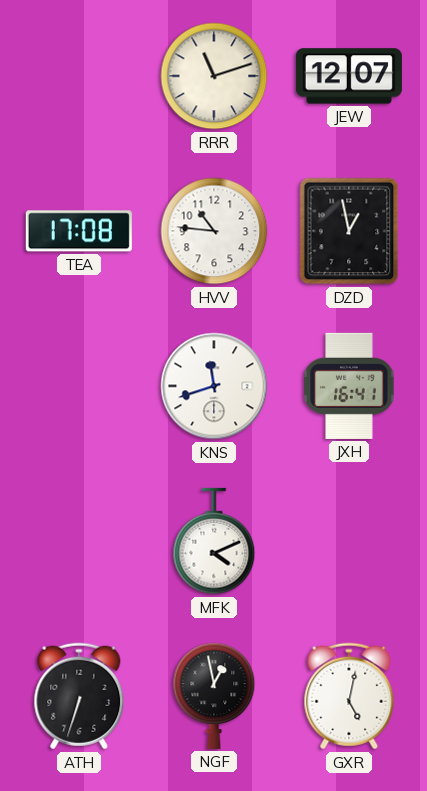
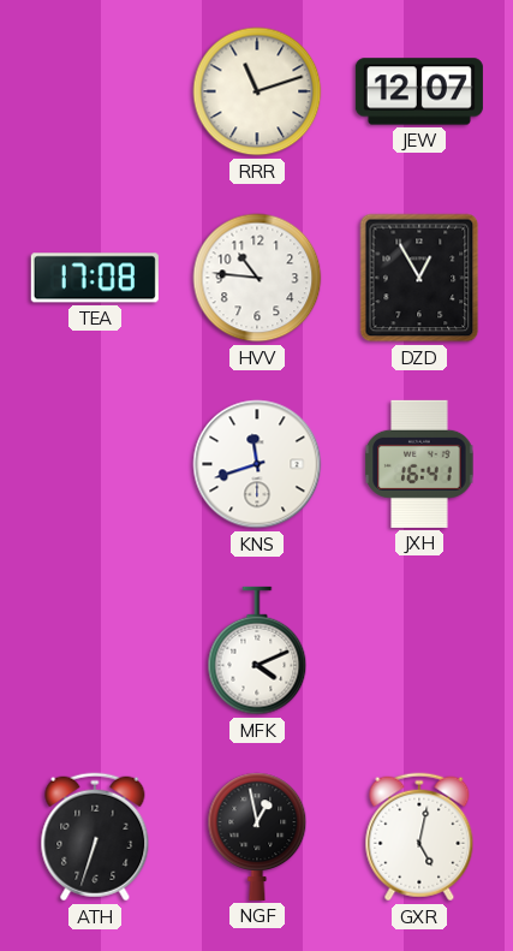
DZD: 12:58 -> 12:55
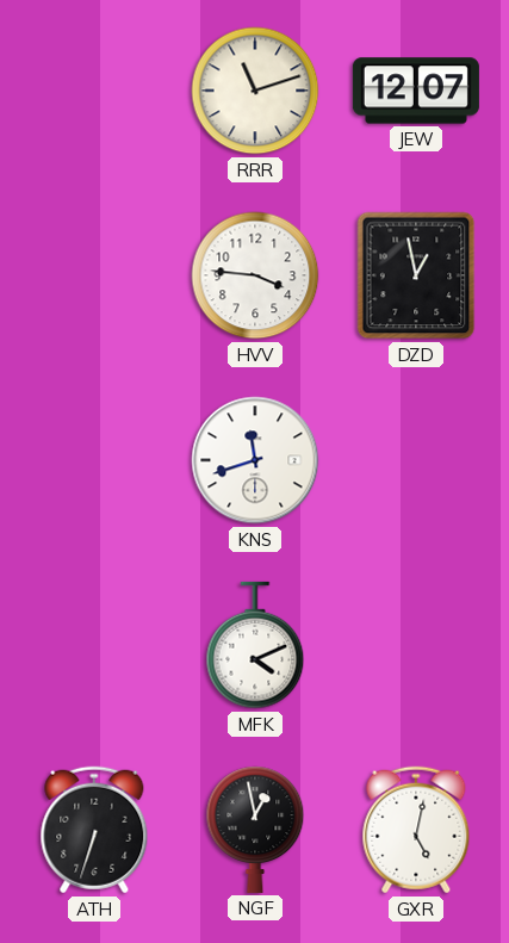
TEA: 17:08 -> none
HVV: 10:46 -> 3:46
DZD: 12:55 -> 12:58
JXH: 16:41 -> none
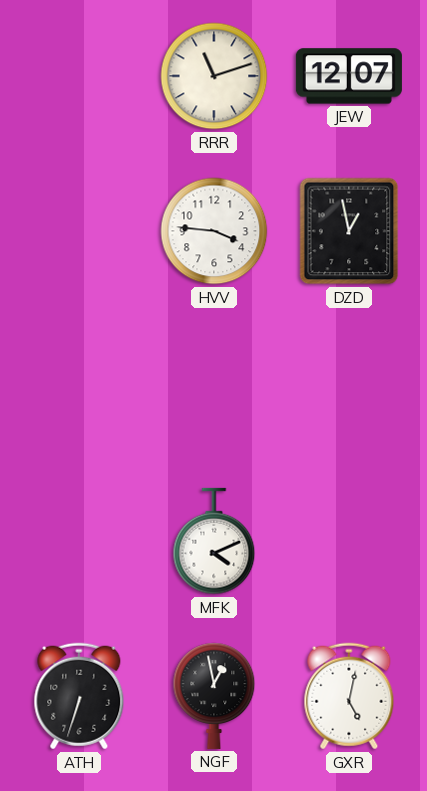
KNS: 11:42 -> none
